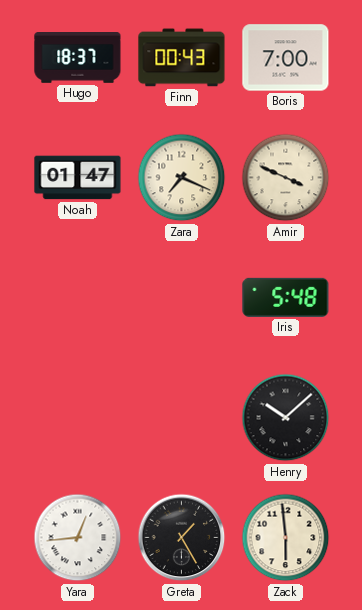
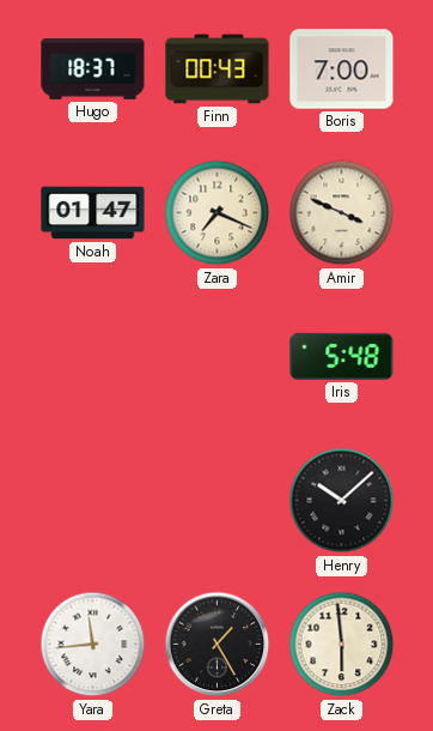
Yara: 12:44 -> 11:44
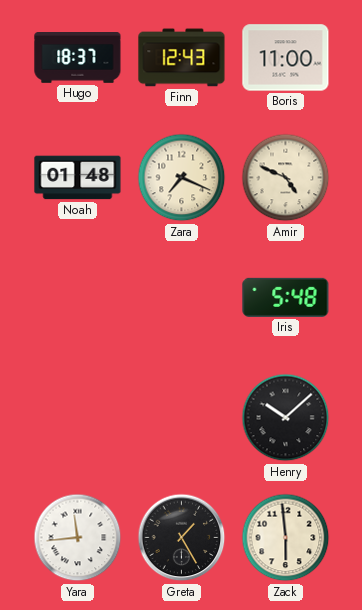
Finn: 00:43 -> 12:43
Boris: 7:00 -> 11:00
Noah: 01:47 -> 01:48
Amir: 3:49 -> 4:49
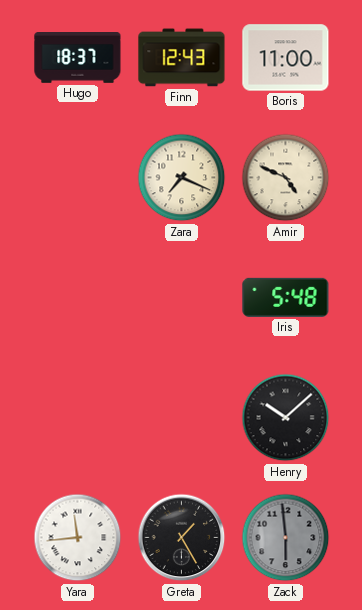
Noah: 01:48 -> none
Zack dial: cream -> grey
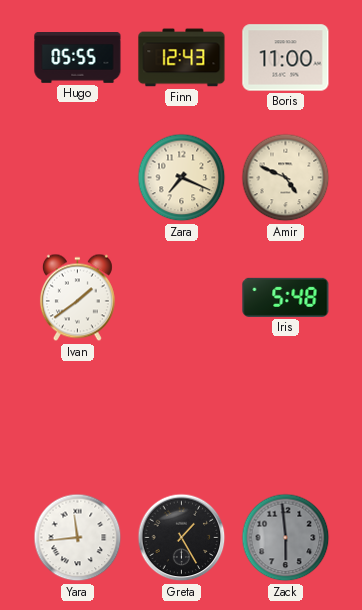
Hugo: 18:37 -> 05:55
Ivan: none -> 1:39
Henry: 10:08 -> none
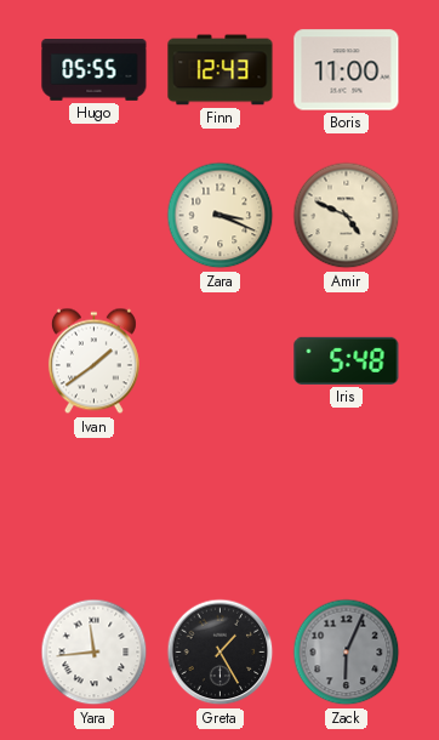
Zara: 7:19 -> 3:19
Zack: 5:59 -> 6:04
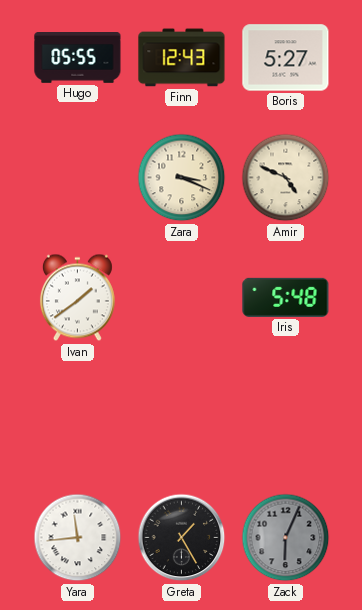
Boris: 11:00 -> 5:27
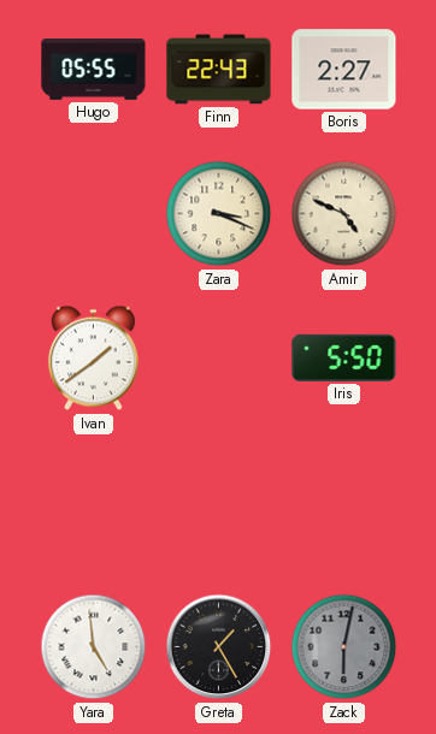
Finn: 12:43 -> 22:43
Boris: 5:27 -> 2:27
Iris: 5:48 -> 5:50
Yara: 11:44 -> 4:59
Zack: 6:04 -> 6:02
